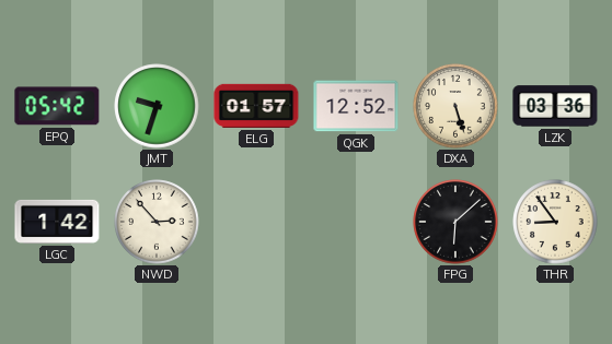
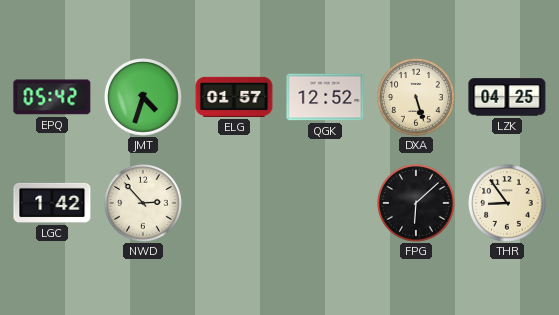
JMT: 9:33 -> 4:33
LZK: 03:36 -> 04:25
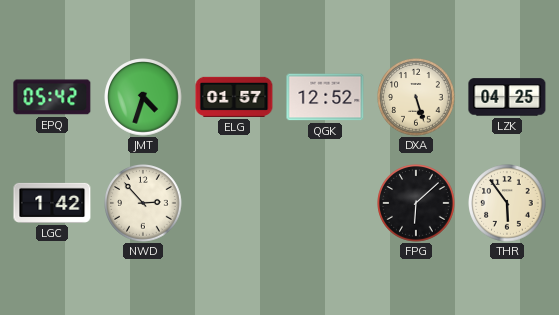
THR: 8:54 -> 5:54
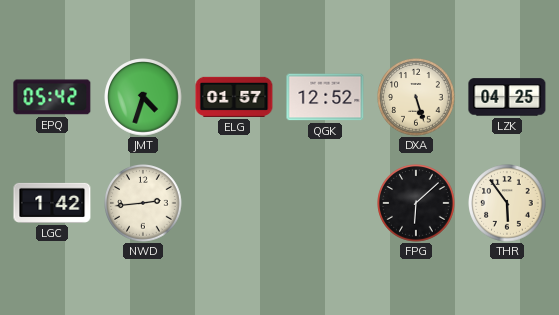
NWD: 2:53 -> 2:44
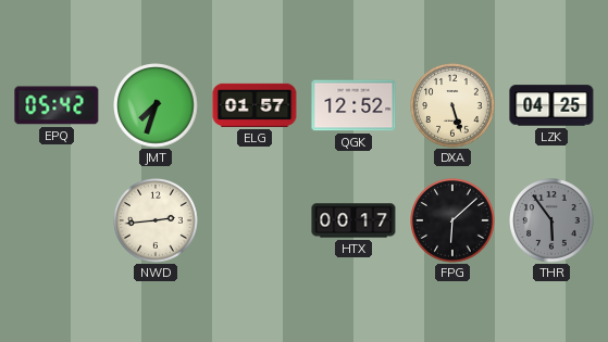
JMT: 4:33 -> 7:33
LGC: 1:42 -> none
HTX: none -> 00:17
THR dial: cream -> grey
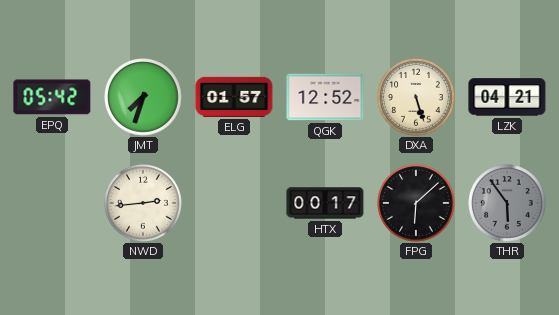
LZK: 04:25 -> 04:21
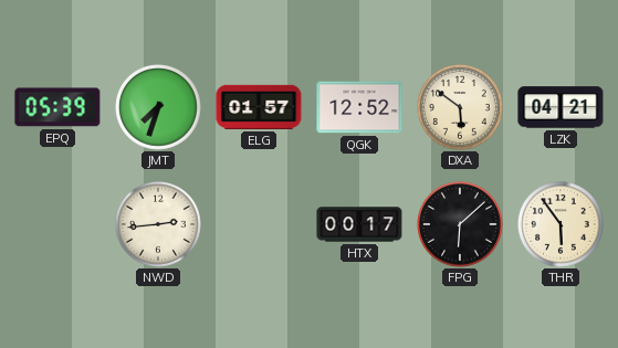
EPQ: 05:42 -> 05:39
DXA: 5:27 -> 5:51
THR dial: grey -> cream
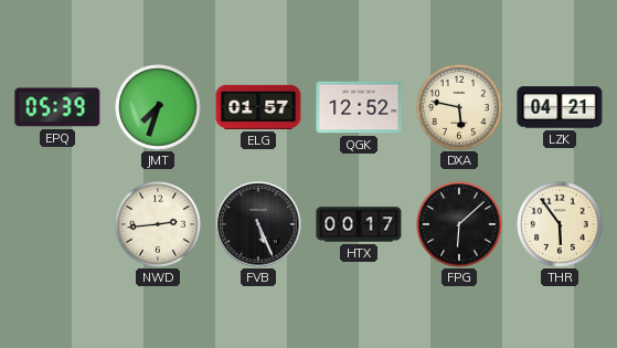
DXA: 5:51 -> 5:47
FVB: none -> 5:26
